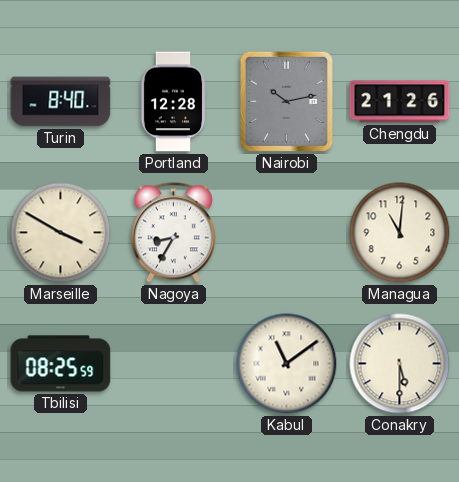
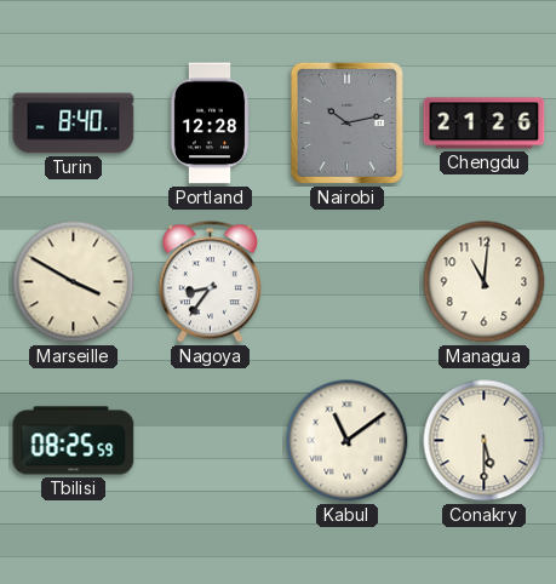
Nagoya: 8:35 -> 8:36
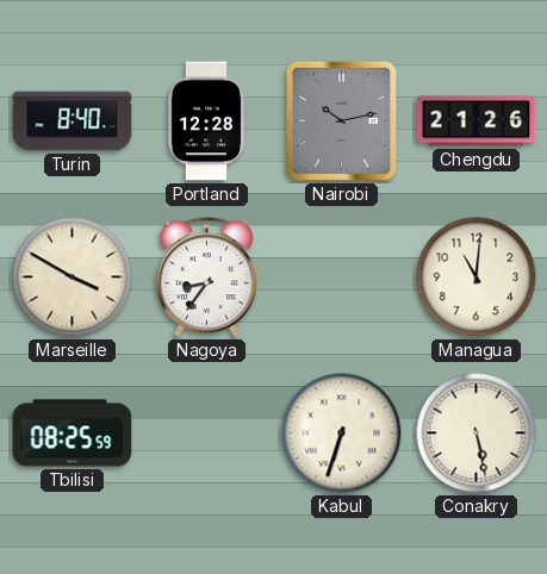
Kabul: 11:09 -> 6:33
Conakry: 5:30 -> 5:28
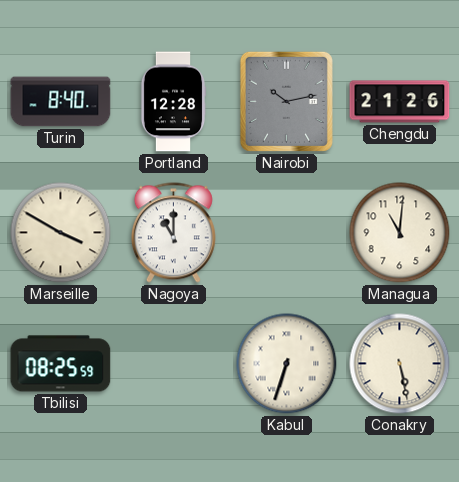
Nagoya: 8:36 -> 11:00
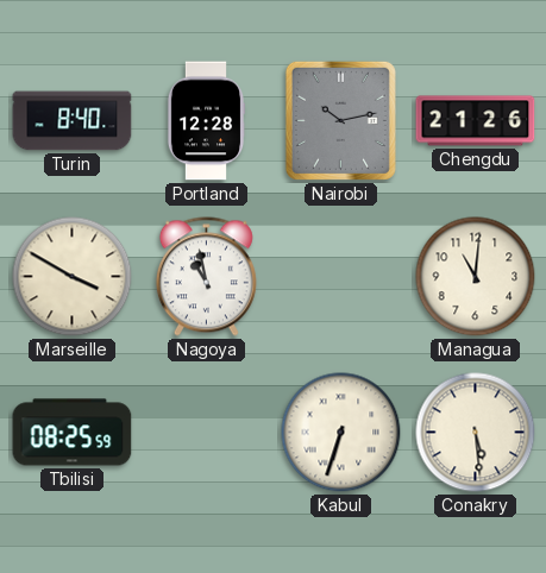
Nagoya: 11:00 -> 10:58
Conakry: 5:28 -> 5:29
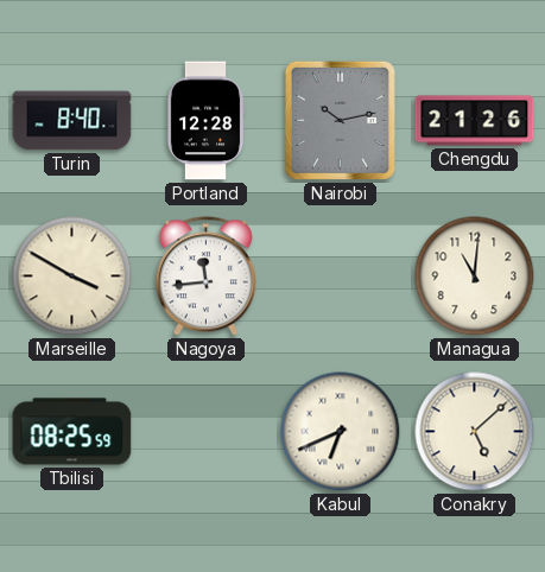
Nagoya: 10:58 -> 11:44
Kabul: 6:33 -> 6:41
Conakry: 5:29 -> 5:08
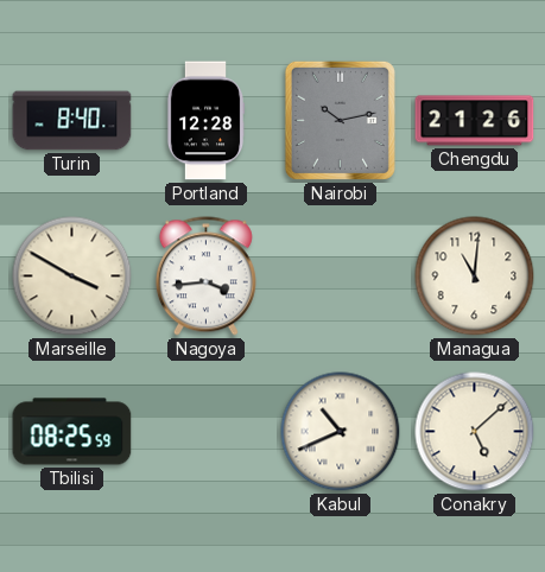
Nagoya: 11:44 -> 3:44
Kabul: 6:41 -> 10:41
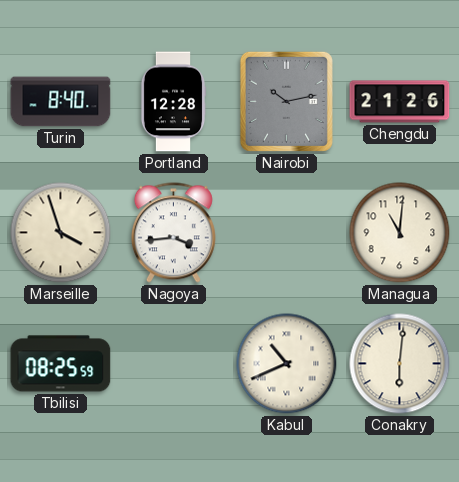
Marseille: 3:50 -> 3:57
Conakry: 5:08 -> 6:01
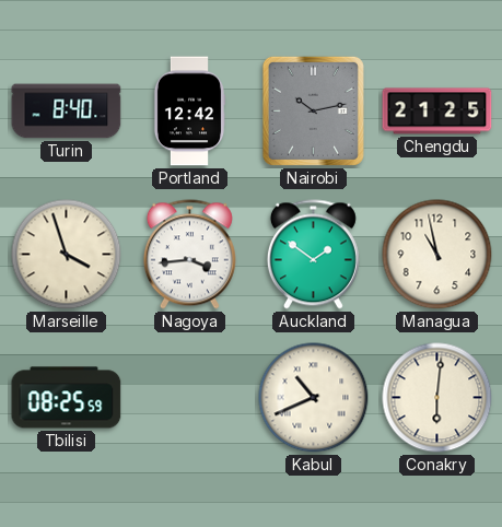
Portland: 12:28 -> 12:42
Chengdu: 21:26 -> 21:25
Auckland: none -> 1:51
Managua: 11:01 -> 10:58
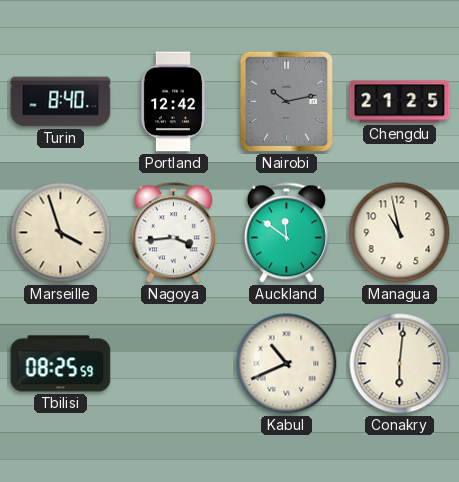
Auckland: 1:51 -> 11:51
